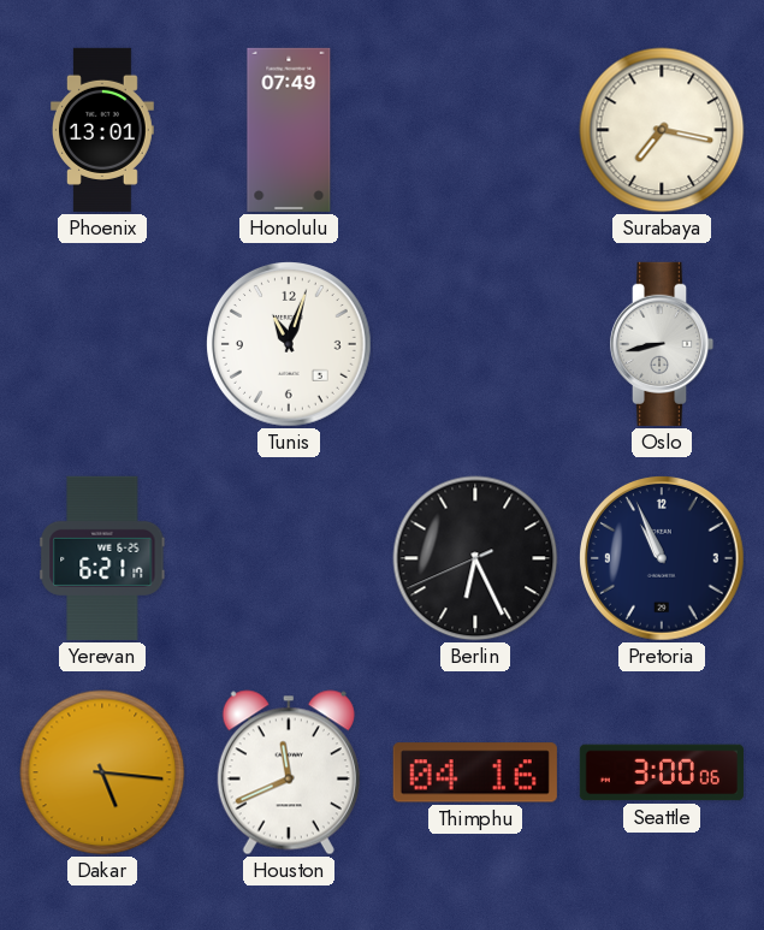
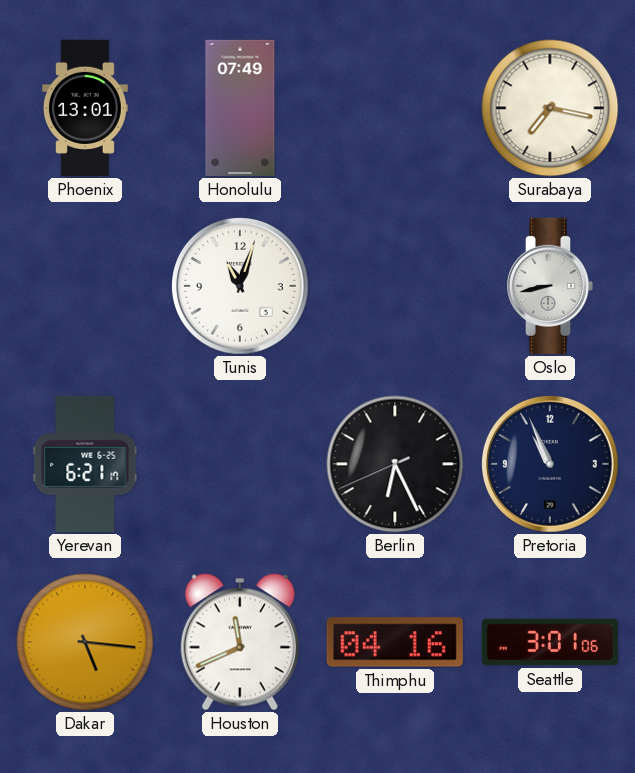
Seattle: 3:00 -> 3:01
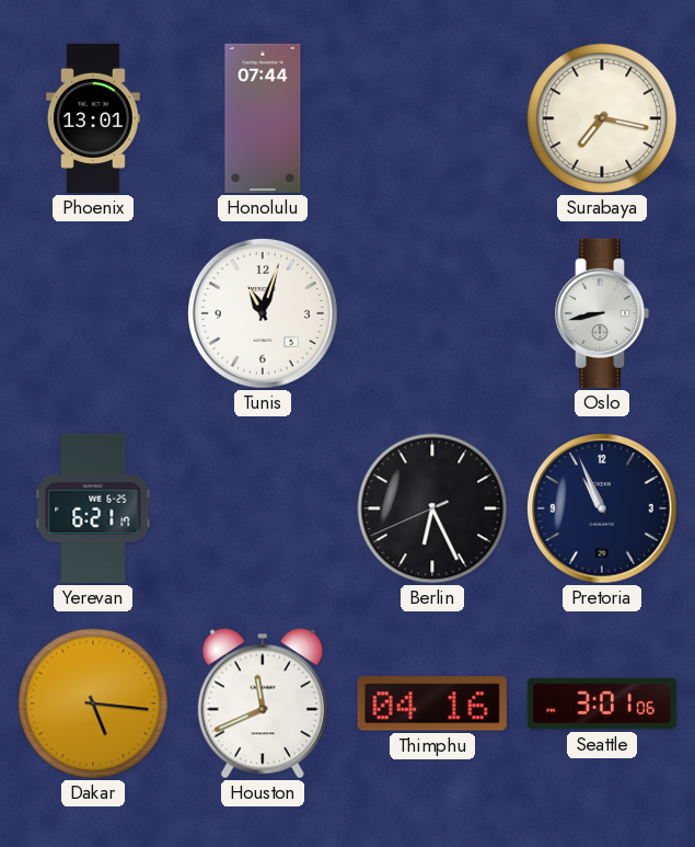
Honolulu: 07:49 -> 07:44
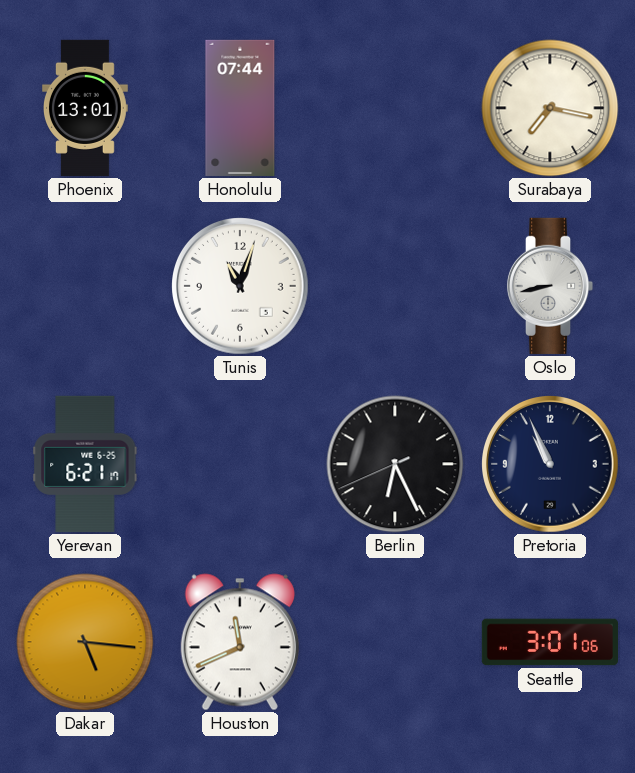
Thimphu: 04:16 -> none
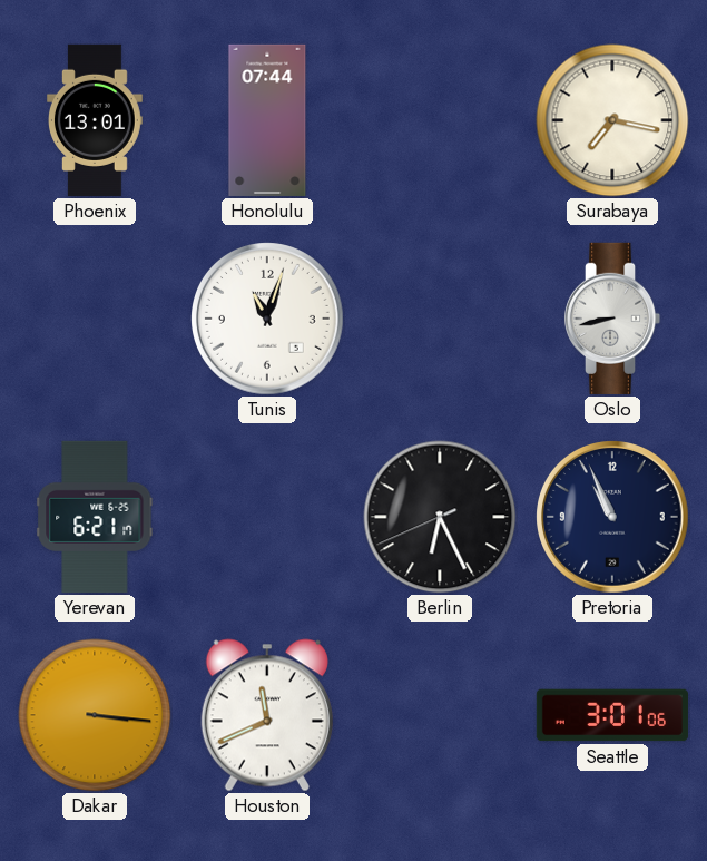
Dakar: 5:16 -> 3:16
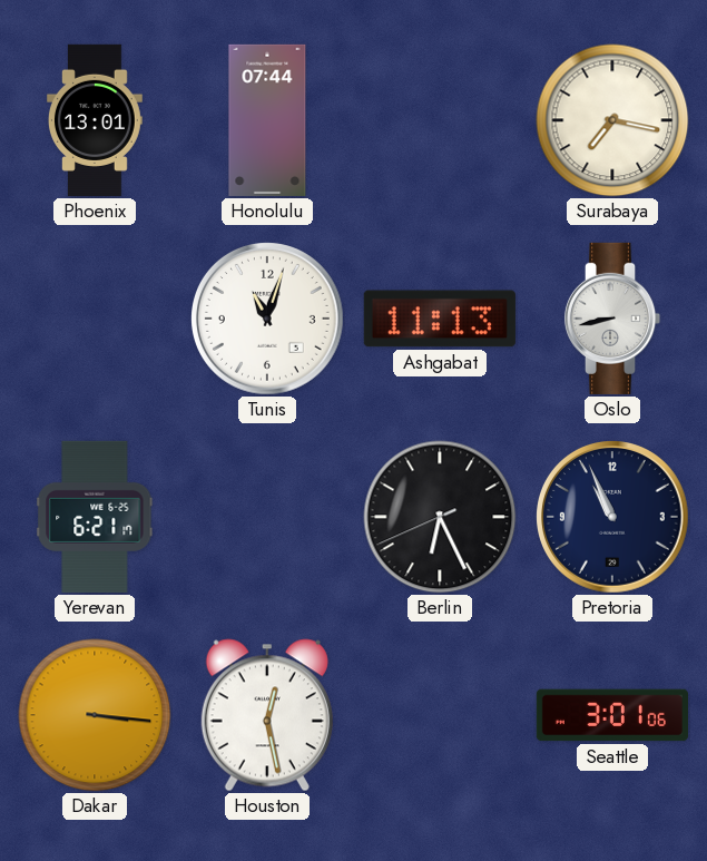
Ashgabat: none -> 11:13
Houston: 11:41 -> 12:28
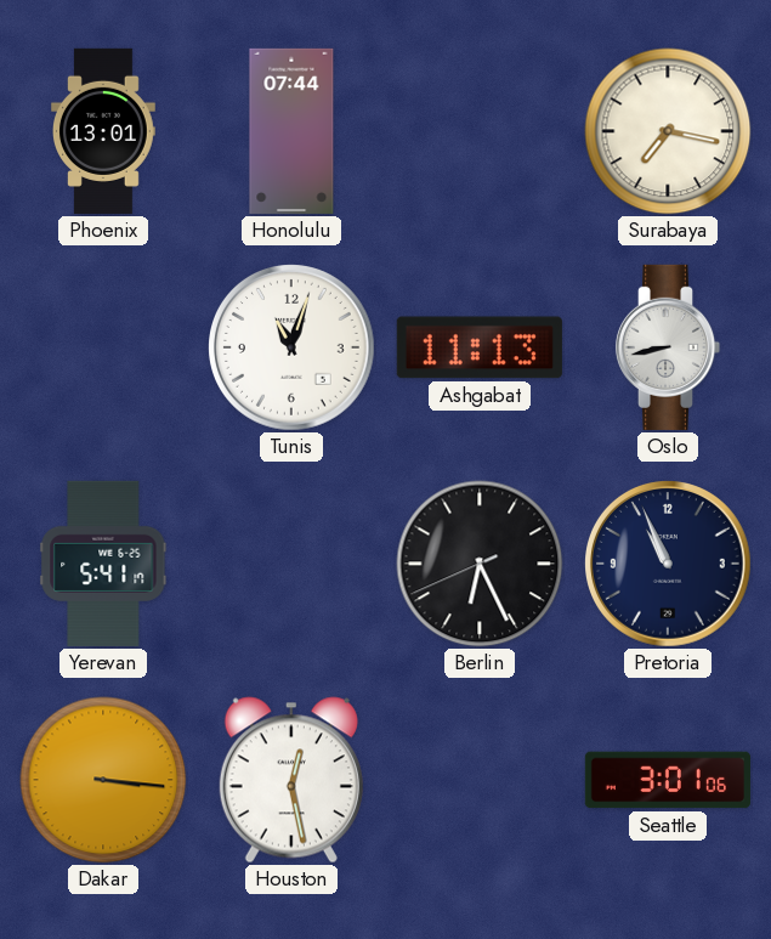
Yerevan: 6:21 -> 5:41
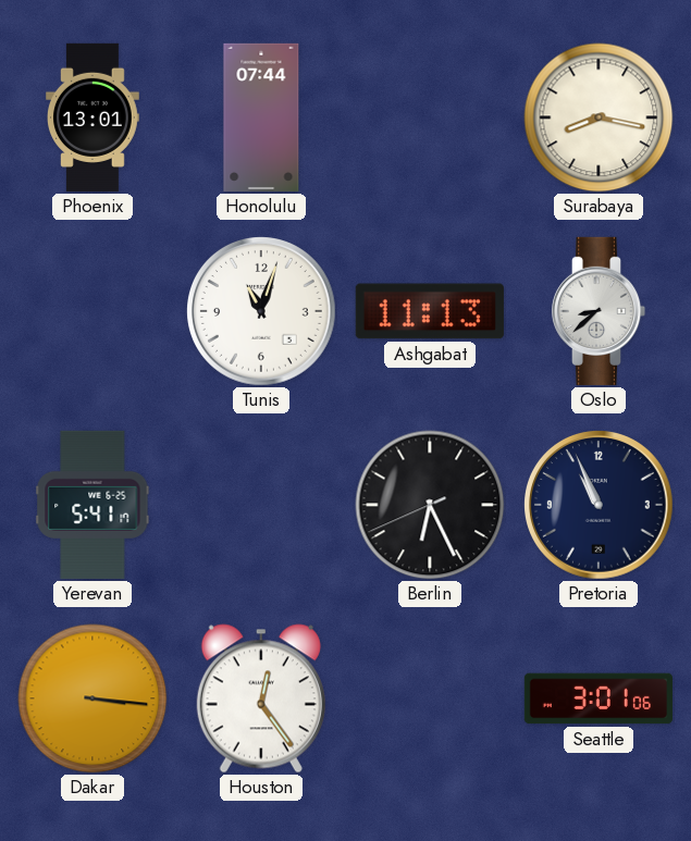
Surabaya: 7:17 -> 8:17
Oslo: 8:43 -> 8:38
Houston: 12:28 -> 12:24
